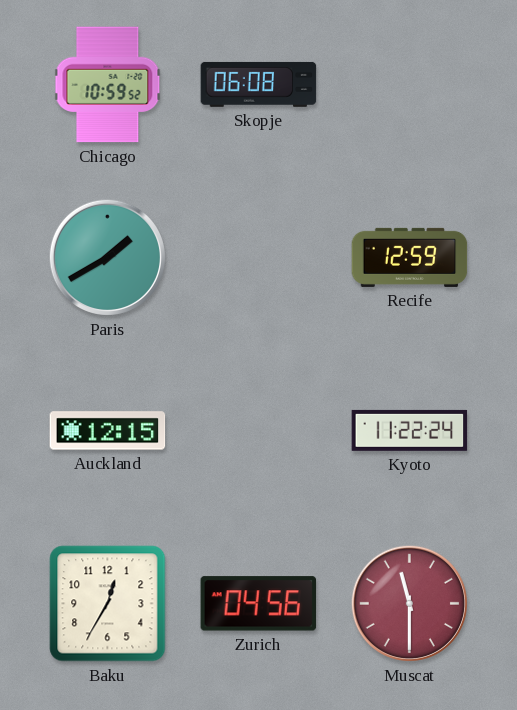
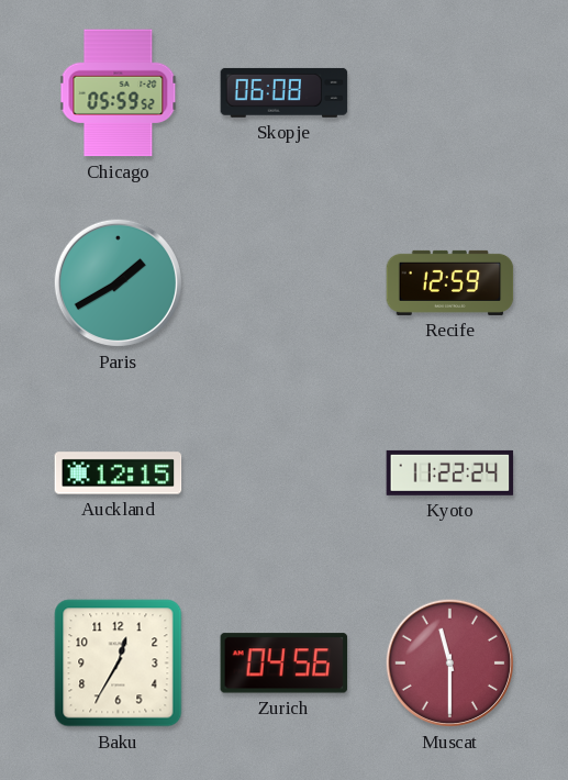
Chicago: 10:59 -> 05:59
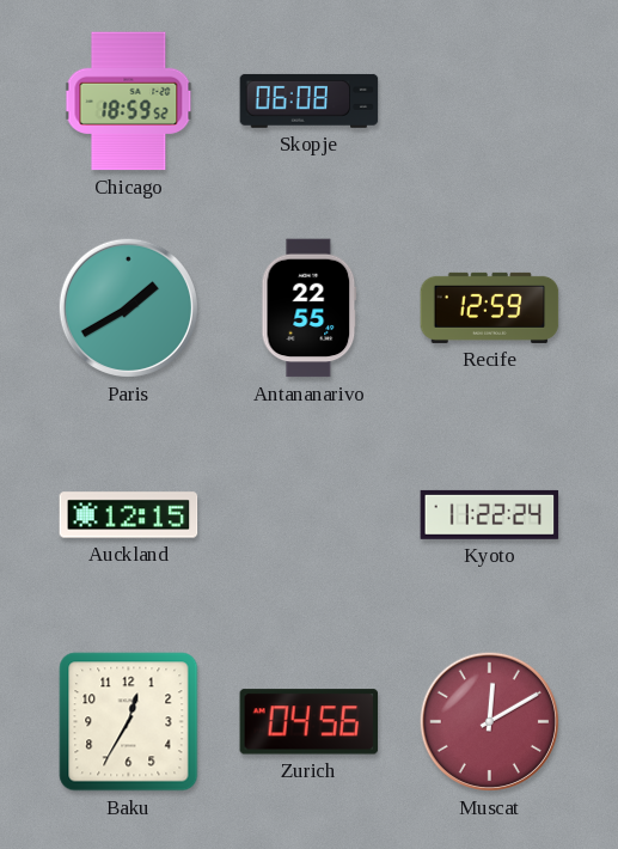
Chicago: 05:59 -> 18:59
Antananarivo: none -> 22:55
Muscat: 11:30 -> 12:10
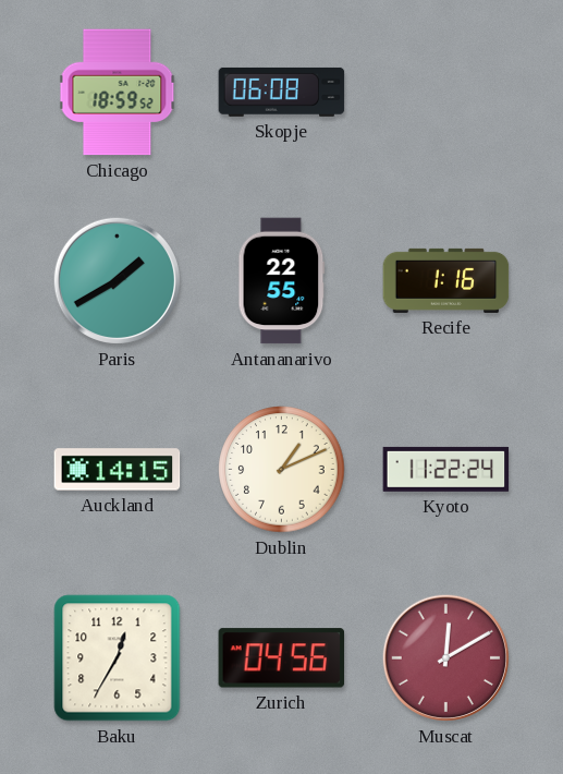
Recife: 12:59 -> 1:16
Auckland: 12:15 -> 14:15
Dublin: none -> 1:11
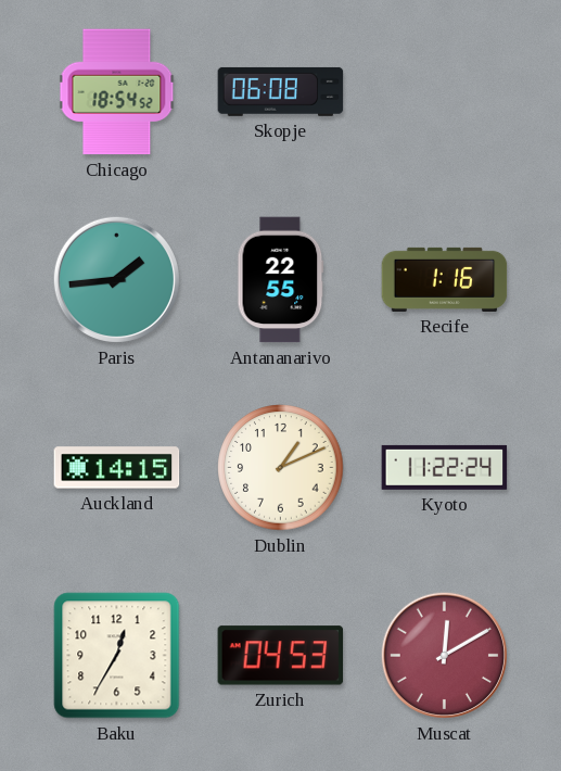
Chicago: 18:59 -> 18:54
Paris: 1:40 -> 1:44
Zurich: 04:56 -> 04:53
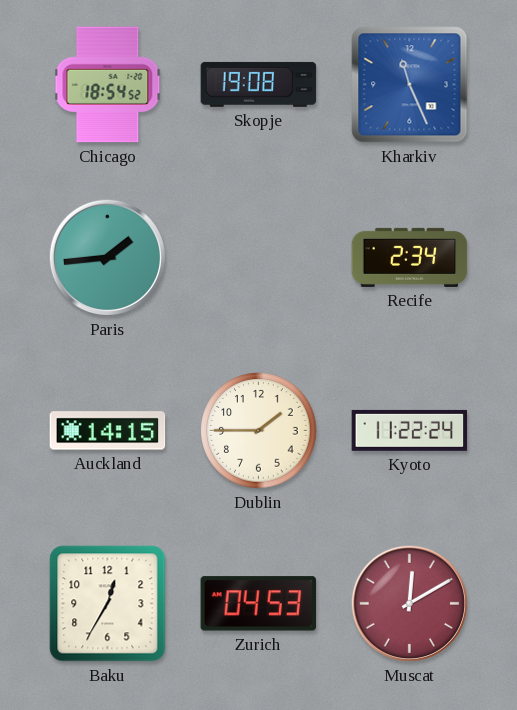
Skopje: 06:08 -> 19:08
Kharkiv: none -> 11:26
Antananarivo: 22:55 -> none
Recife: 1:16 -> 2:34
Dublin: 1:11 -> 1:45
